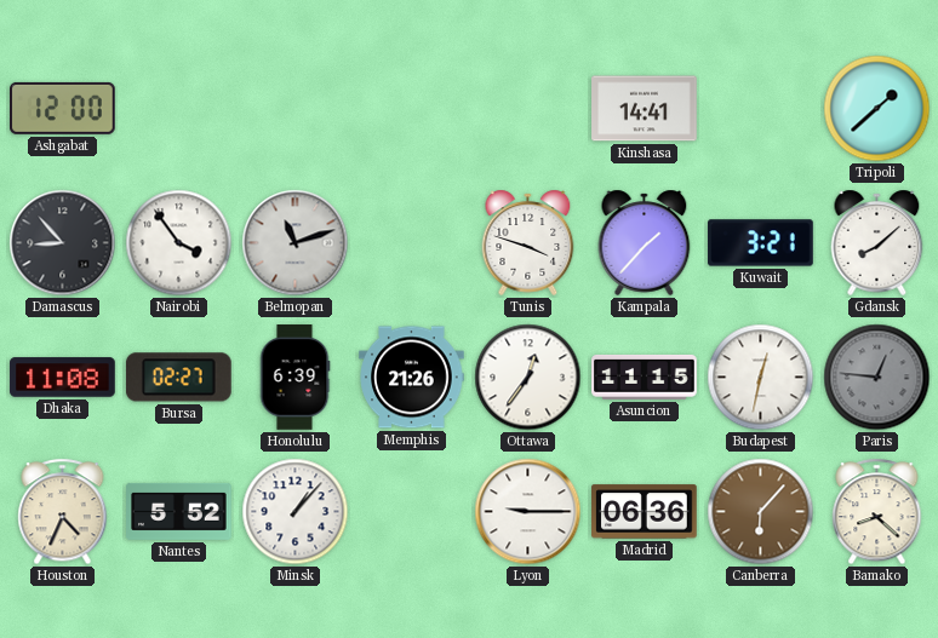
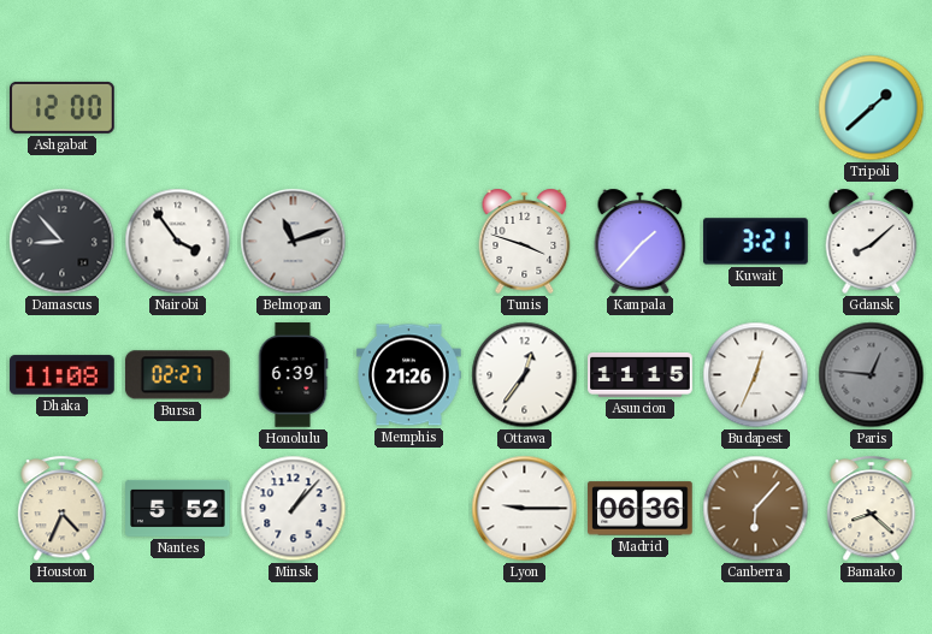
Kinshasa: 14:41 -> none
Budapest: 12:32 -> 12:34
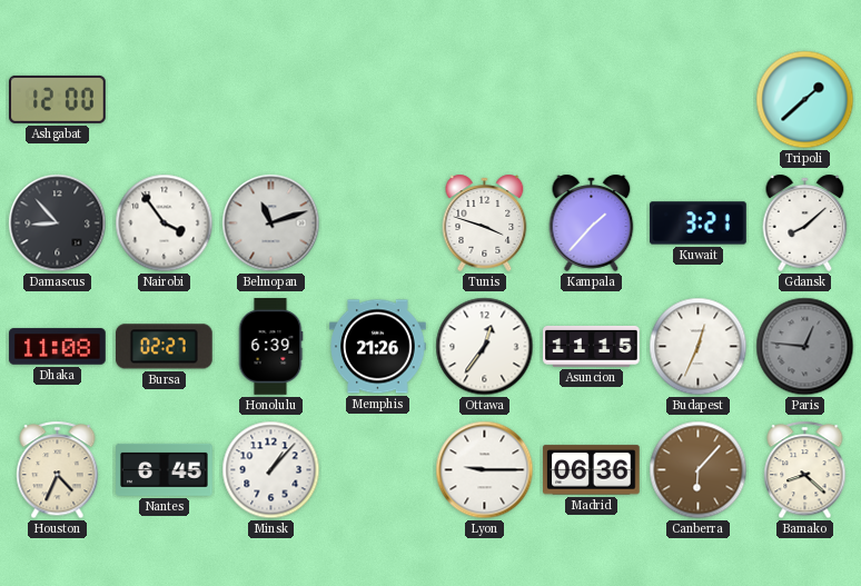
Nantes: 5:52 -> 6:45
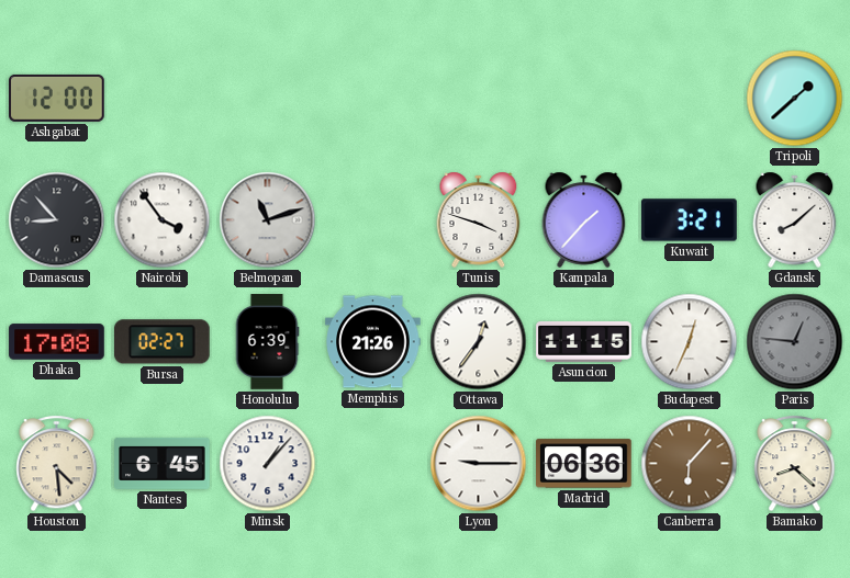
Dhaka: 11:08 -> 17:08
Houston: 4:34 -> 4:29
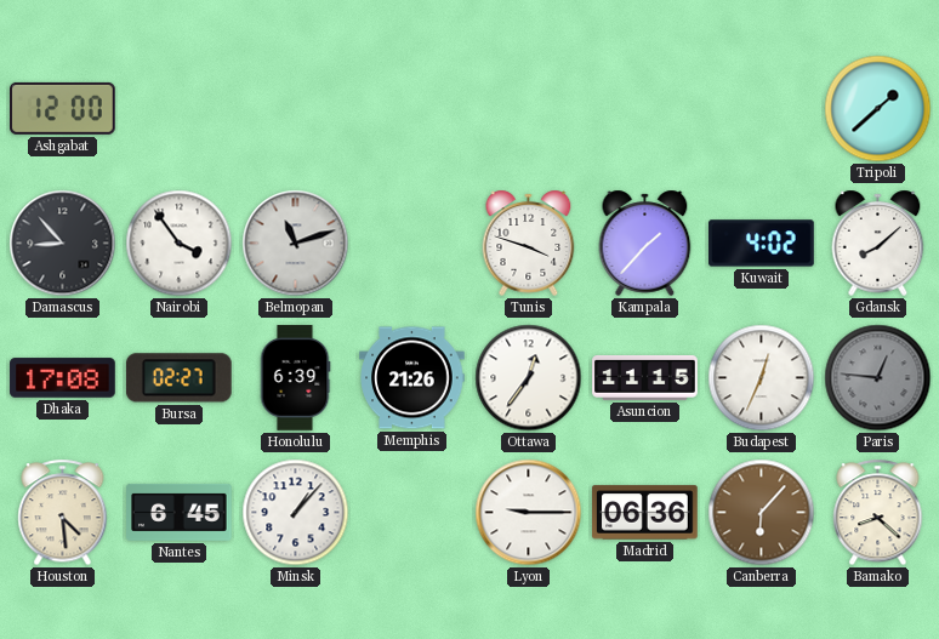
Kuwait: 3:21 -> 4:02
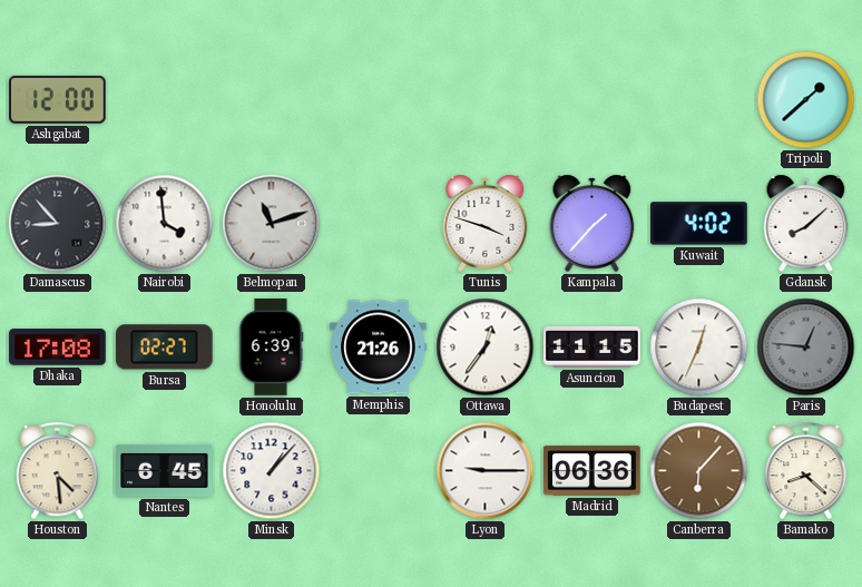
Nairobi: 3:54 -> 3:59
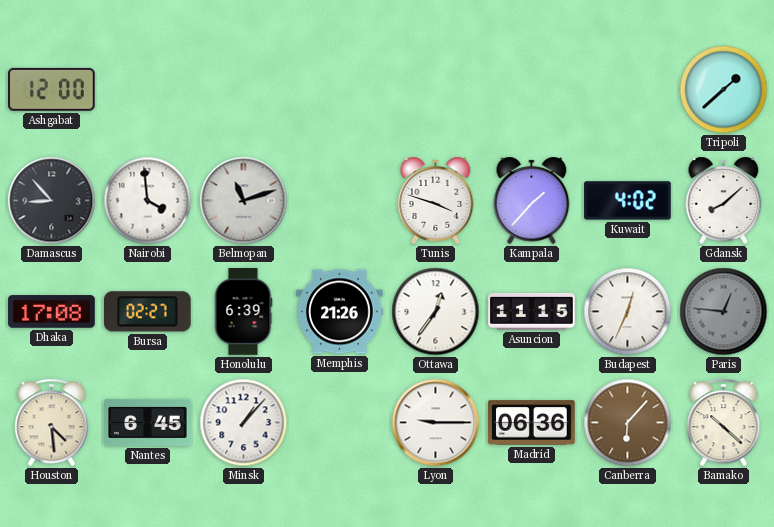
Bamako: 8:22 -> 10:22
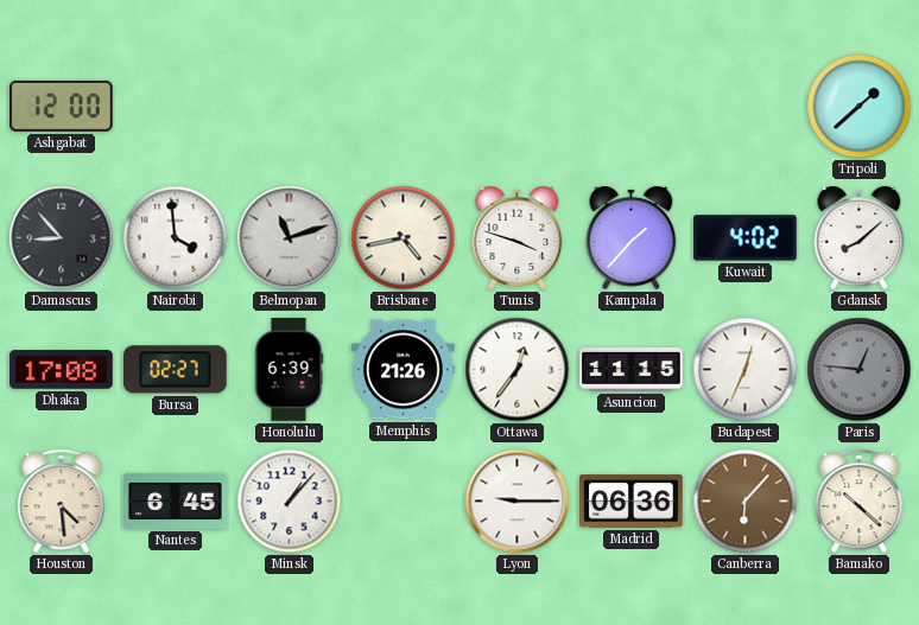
Brisbane: none -> 4:43
